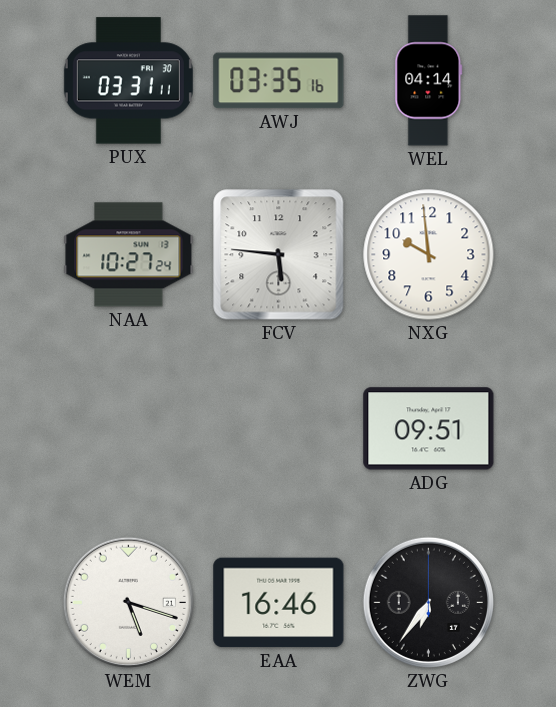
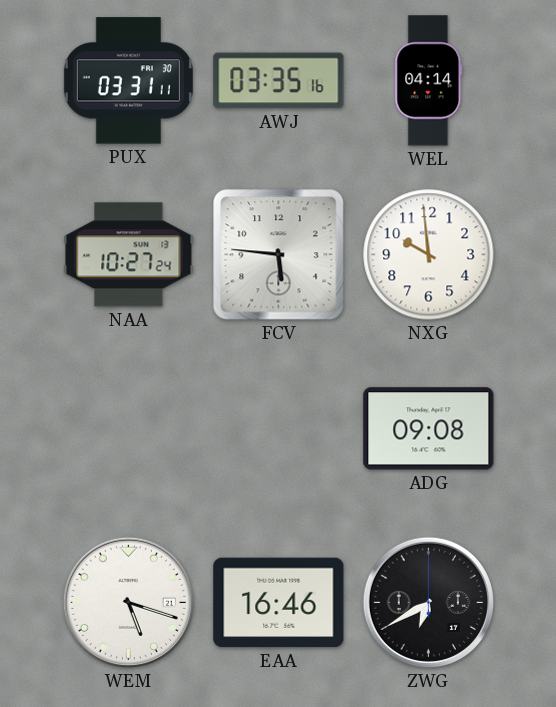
ADG: 09:51 -> 09:08
ZWG: 6:36 -> 6:40
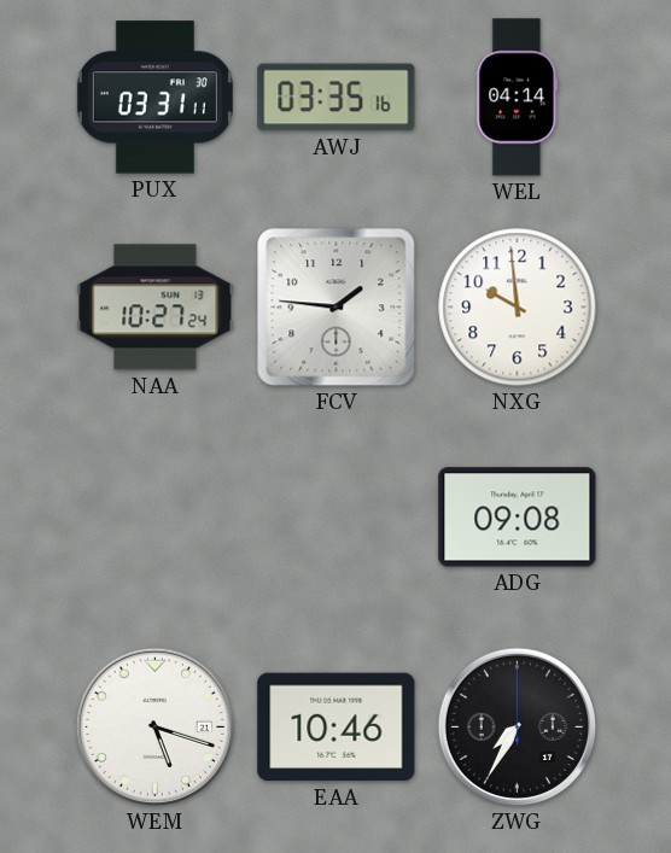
FCV: 5:46 -> 1:46
EAA: 16:46 -> 10:46
ZWG: 6:40 -> 7:35
